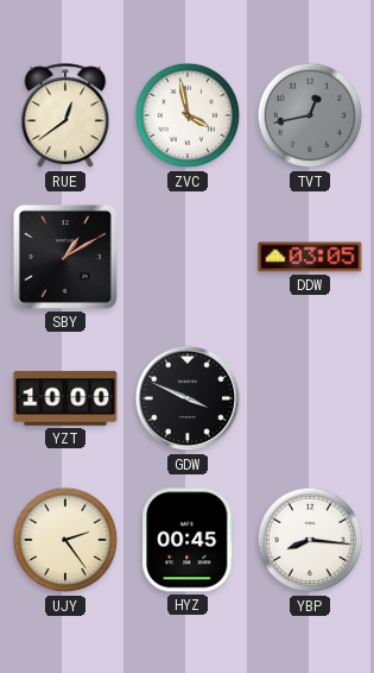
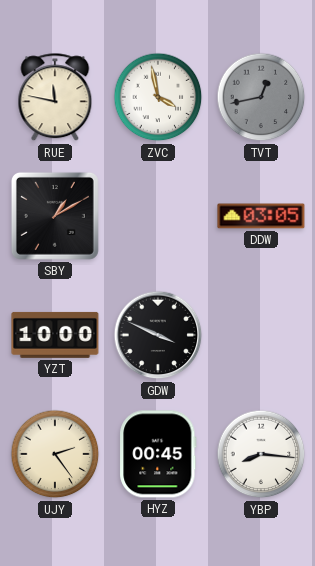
RUE: 12:39 -> 11:47
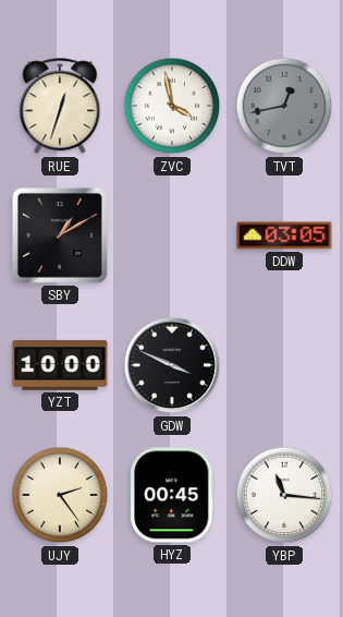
RUE: 11:47 -> 12:33
YBP: 8:16 -> 11:16
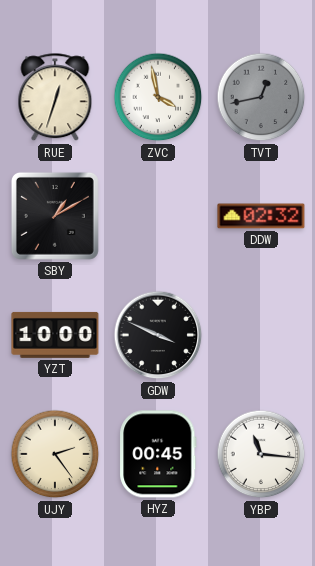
DDW: 03:05 -> 02:32
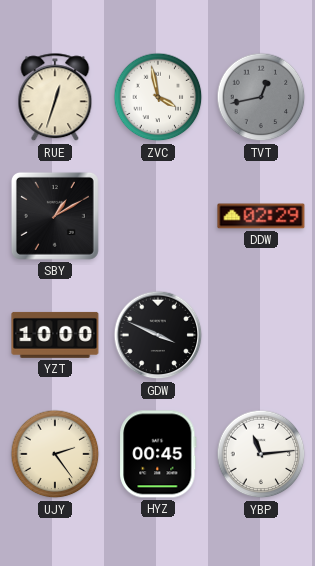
DDW: 02:32 -> 02:29
YBP: 11:16 -> 11:14
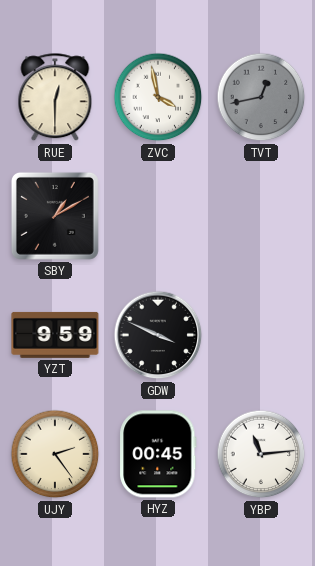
RUE: 12:33 -> 12:30
DDW: 02:29 -> none
YZT: 10:00 -> 9:59
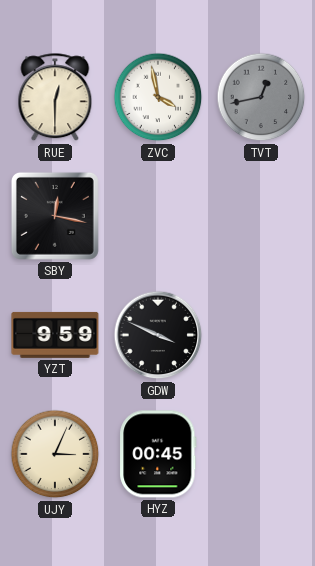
SBY: 1:10 -> 12:17
UJY: 2:24 -> 3:04
YBP: 11:14 -> none
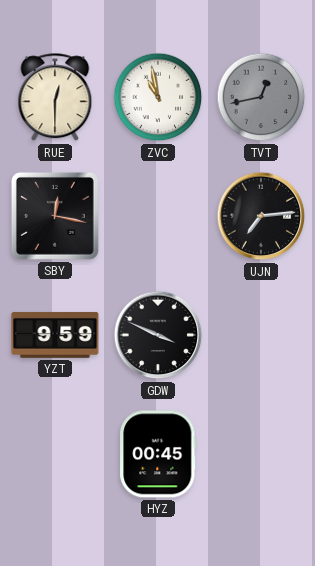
ZVC: 3:58 -> 10:58
UJN: none -> 7:14
UJY: 3:04 -> none
